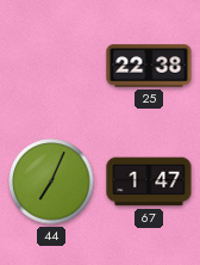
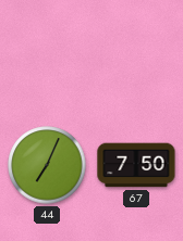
25: 22:38 -> none
67: 1:47 -> 7:50
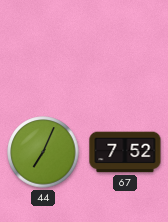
67: 7:50 -> 7:52
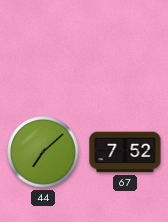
44: 7:04 -> 7:08
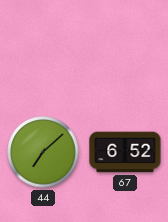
67: 7:52 -> 6:52
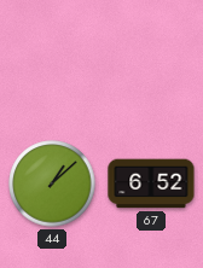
44: 7:08 -> 1:08
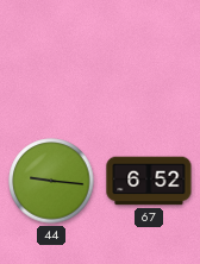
44: 1:08 -> 9:16
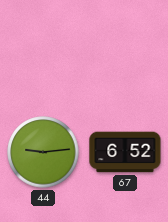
44: 9:16 -> 9:14
